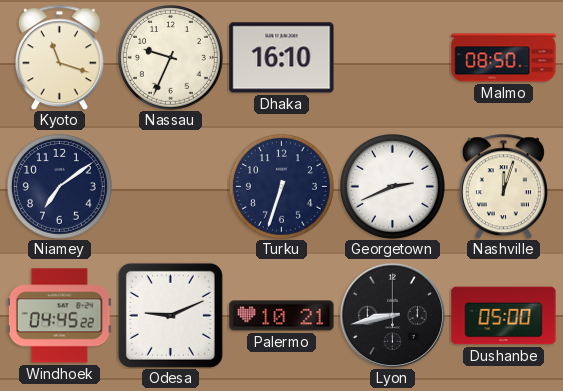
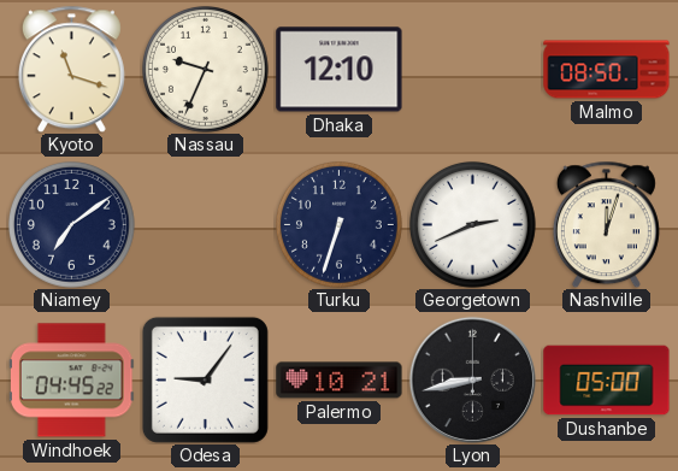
Dhaka: 16:10 -> 12:10
Odesa: 9:11 -> 9:06
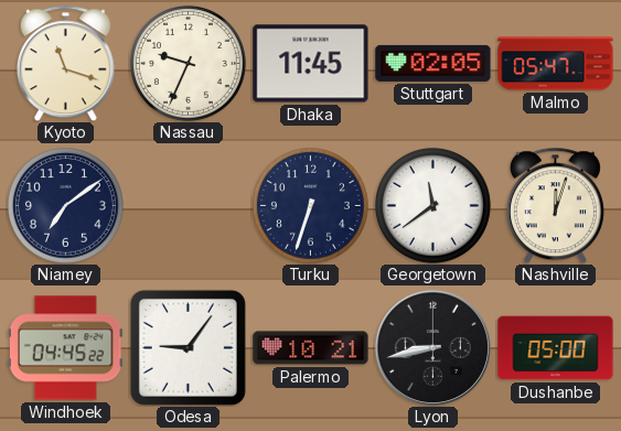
Dhaka: 12:10 -> 11:45
Stuttgart: none -> 02:05
Malmo: 08:50 -> 05:47
Georgetown: 2:41 -> 11:39
